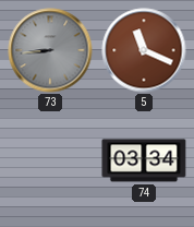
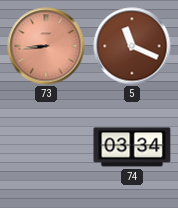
73 dial: grey -> salmon
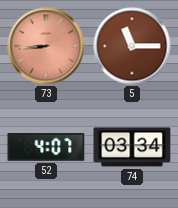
5: 11:19 -> 11:15
52: none -> 4:07
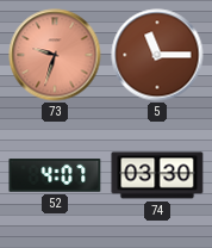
73: 8:44 -> 9:33
74: 03:34 -> 03:30
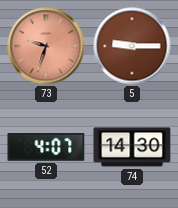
5: 11:15 -> 9:15
74: 03:30 -> 14:30
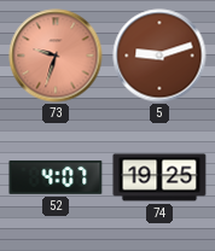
5: 9:15 -> 9:12
74: 14:30 -> 19:25
